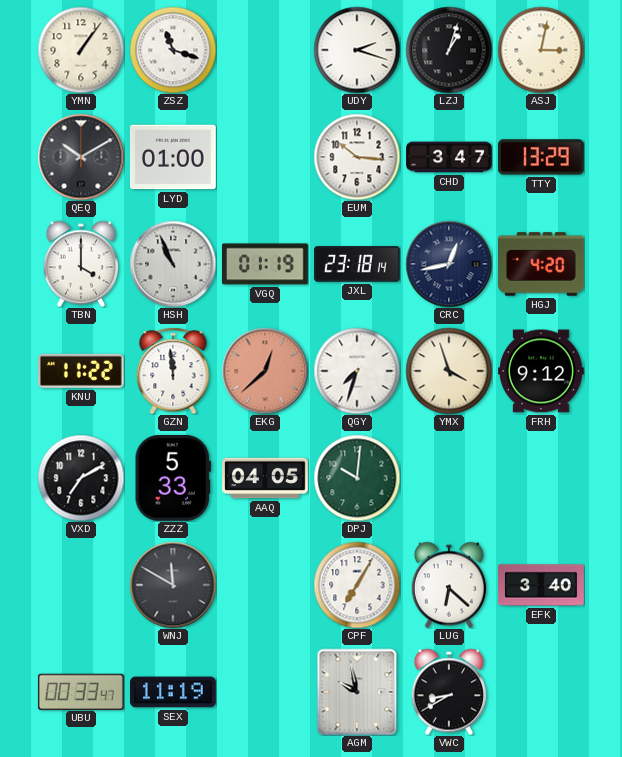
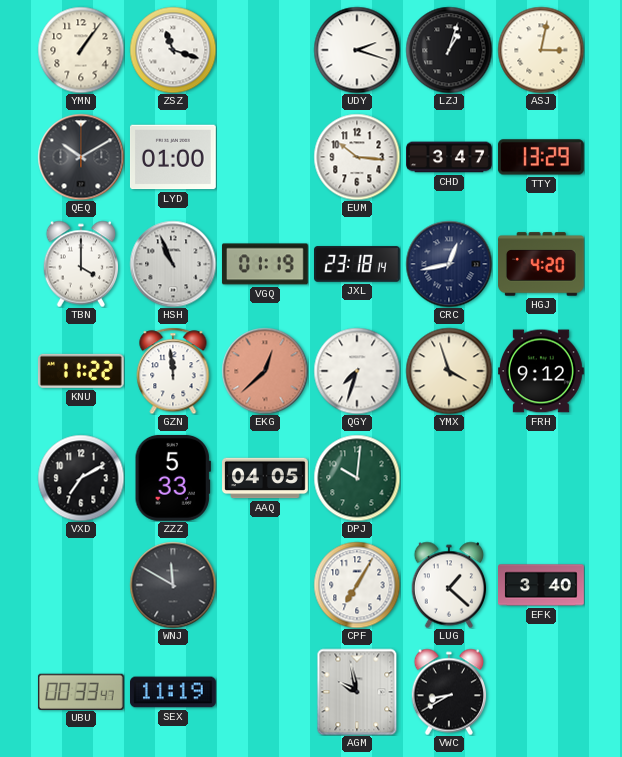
LUG: 6:22 -> 1:22
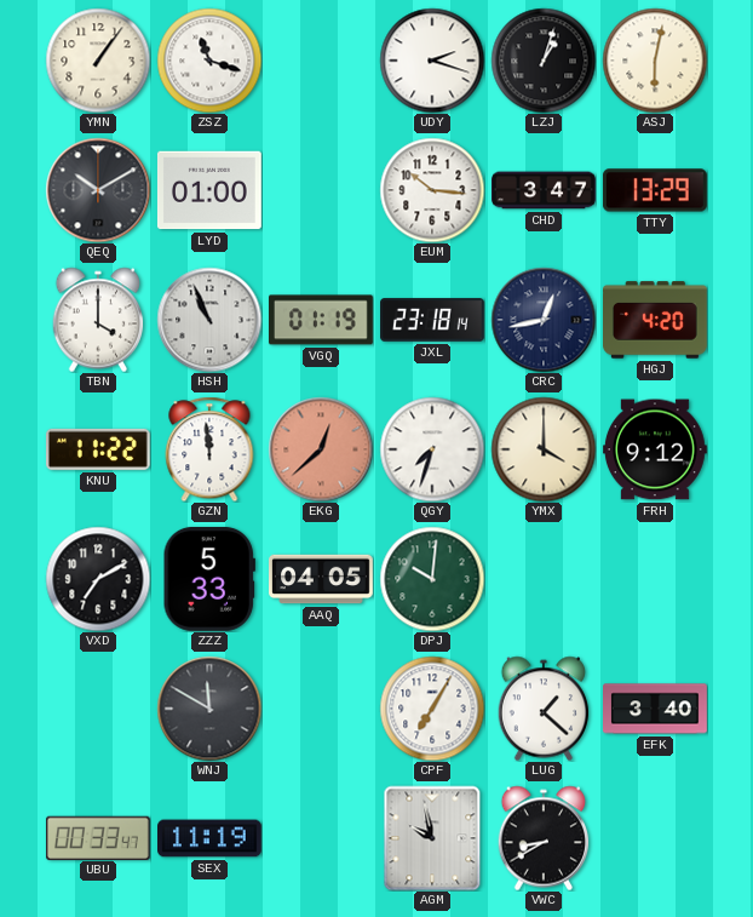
ASJ: 3:02 -> 6:02
YMX: 3:57 -> 4:00
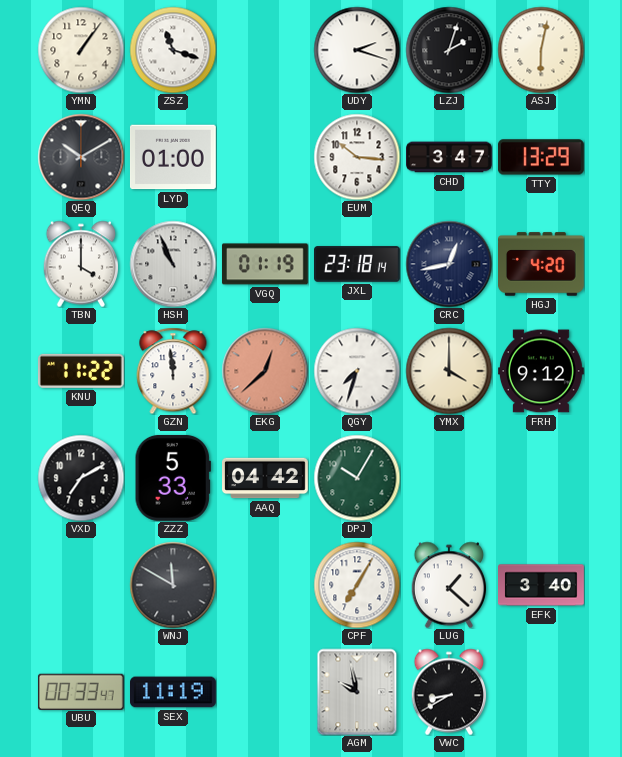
LZJ: 1:03 -> 2:03
AAQ: 04:05 -> 04:42
DPJ: 10:01 -> 10:05
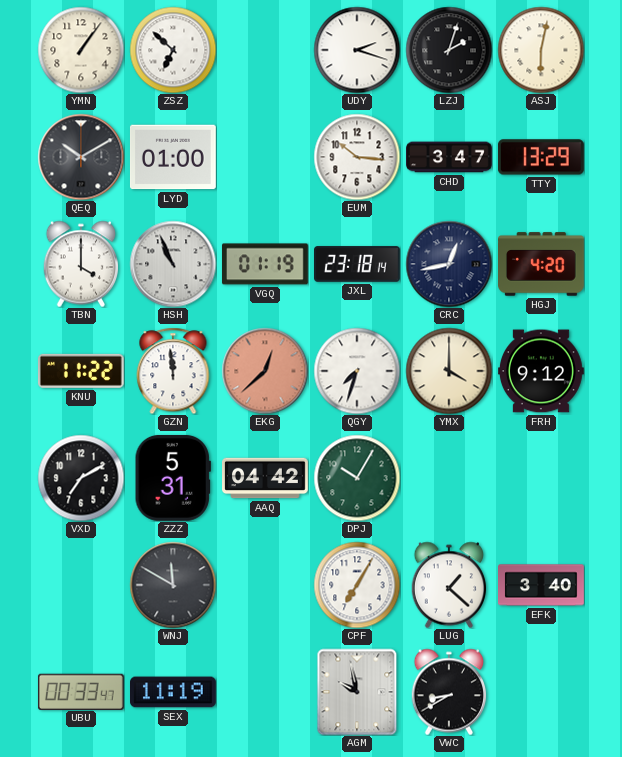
ZSZ: 11:18 -> 6:52
ZZZ: 5:33 -> 5:31
